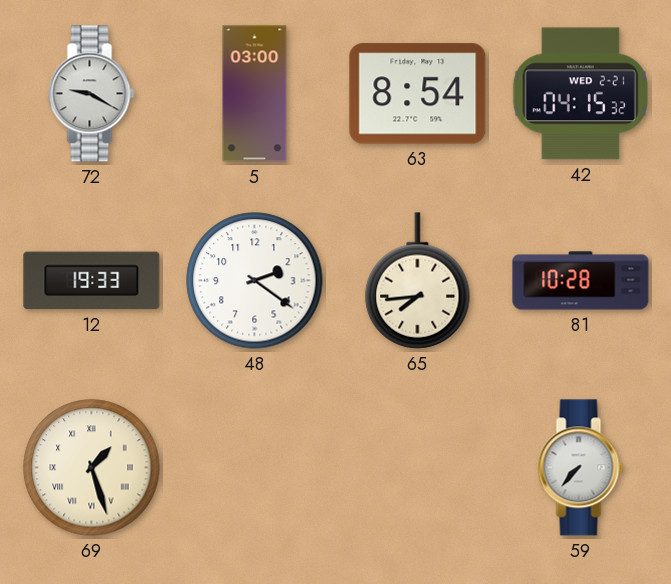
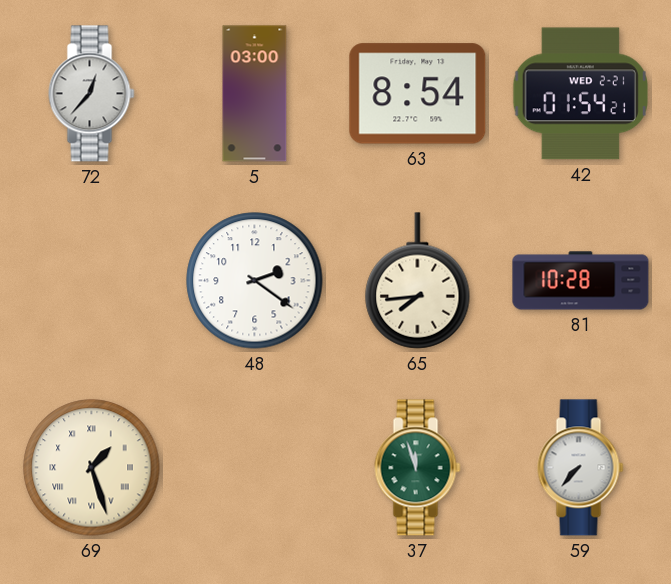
72: 9:20 -> 12:37
42: 04:15 -> 01:54
12: 19:33 -> none
37: none -> 11:57
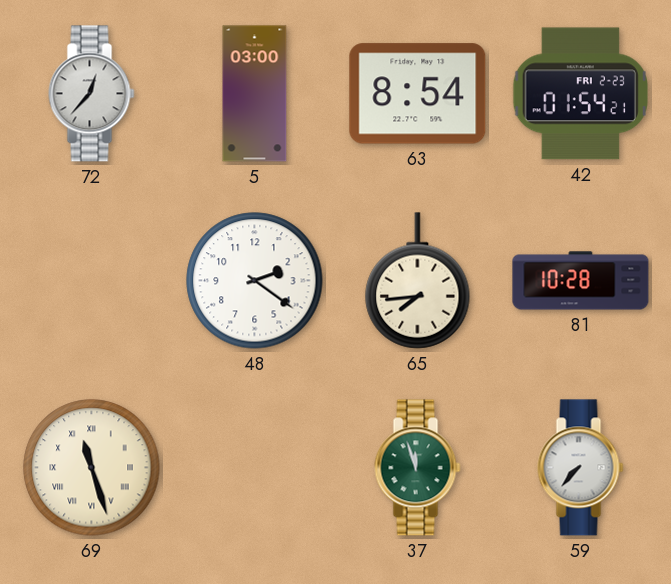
42 date: WED 2-21 -> FRI 2-23
69: 1:27 -> 11:27
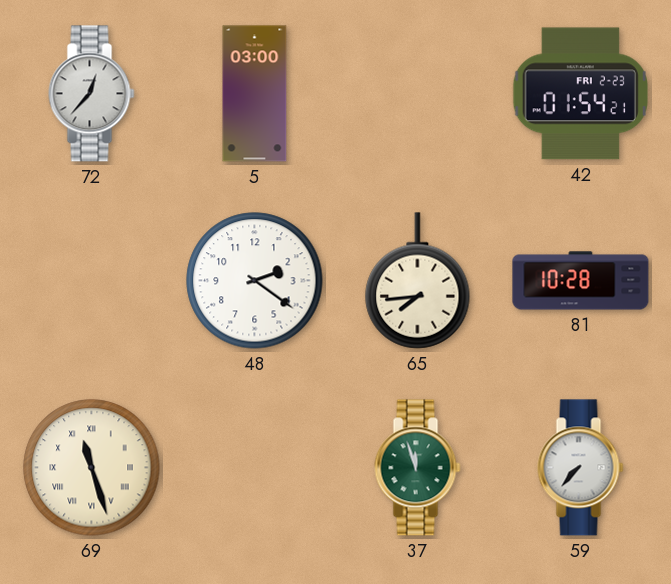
63: 8:54 -> none
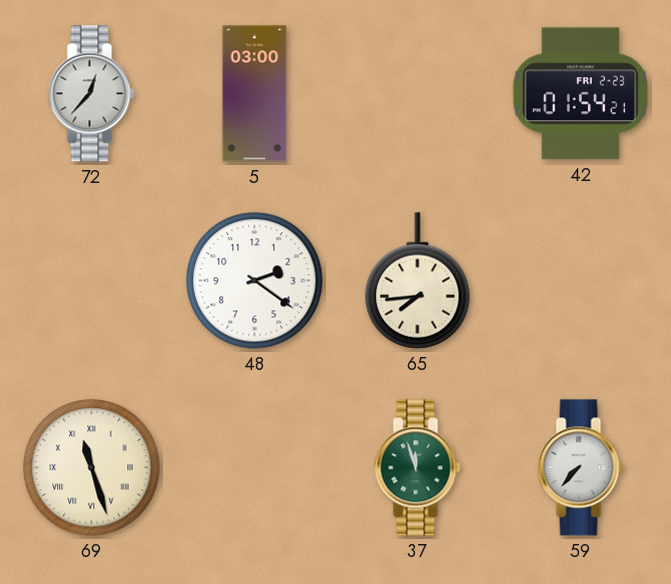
81: 10:28 -> none
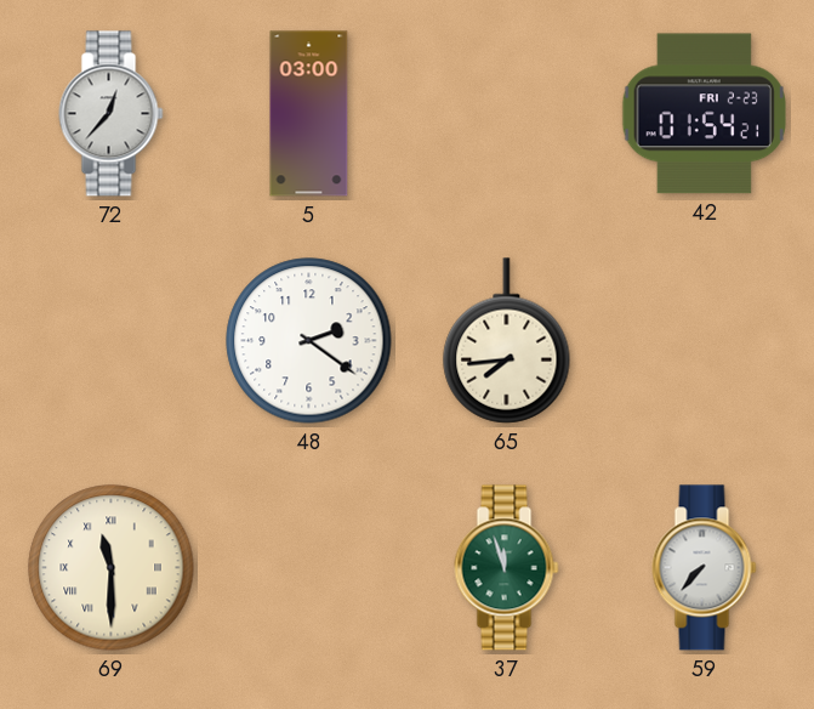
69: 11:27 -> 11:30
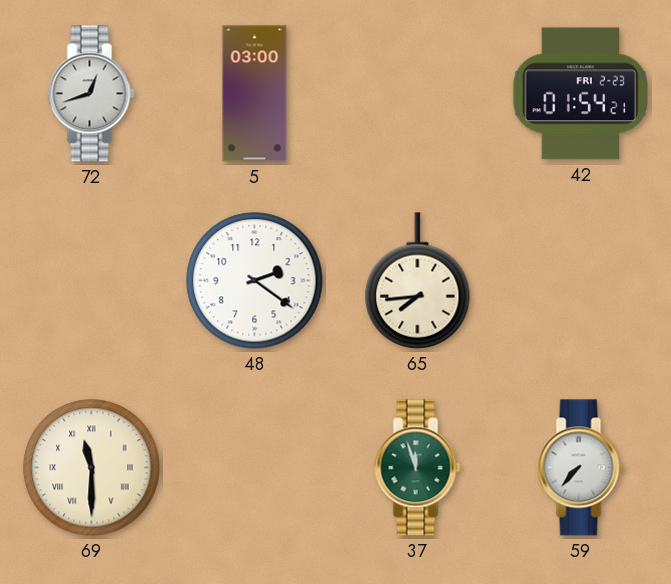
72: 12:37 -> 12:42
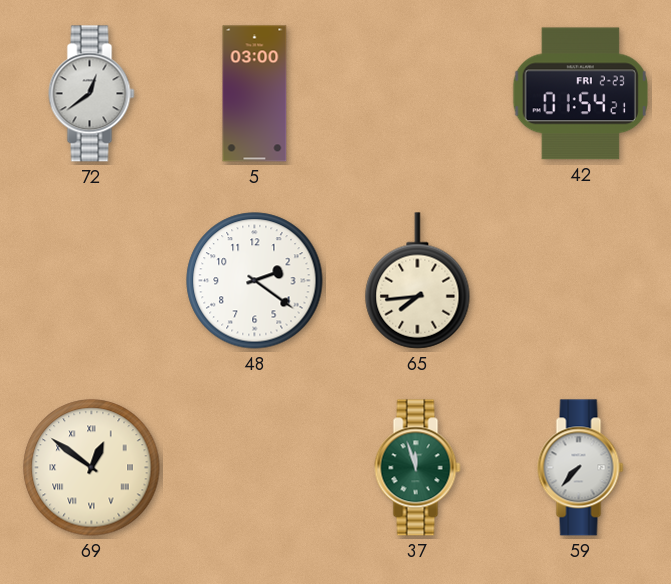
72: 12:42 -> 12:39
69: 11:30 -> 12:51
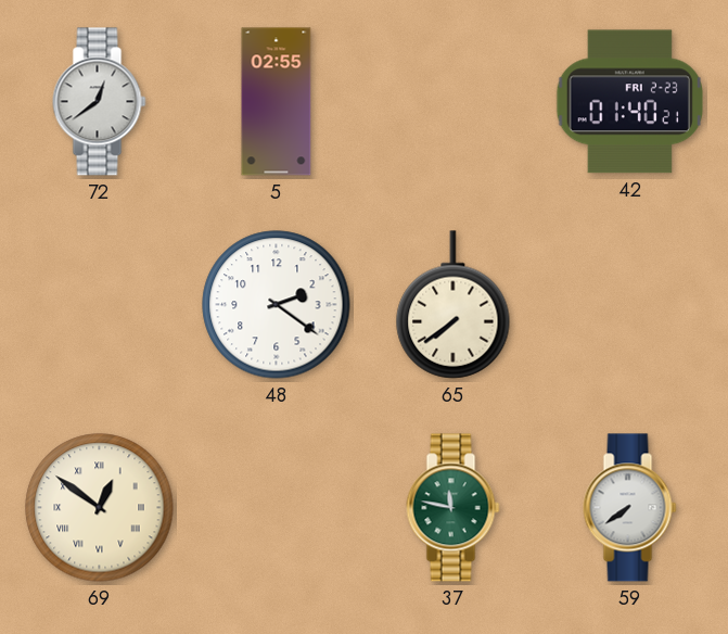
5: 03:00 -> 02:55
42: 01:54 -> 01:40
65: 7:44 -> 7:39
37: 11:57 -> 11:47
59: 7:37 -> 7:39
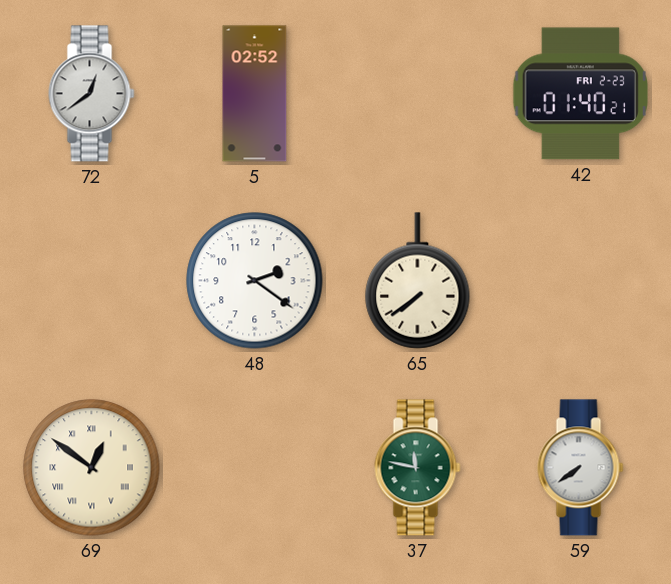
5: 02:55 -> 02:52
